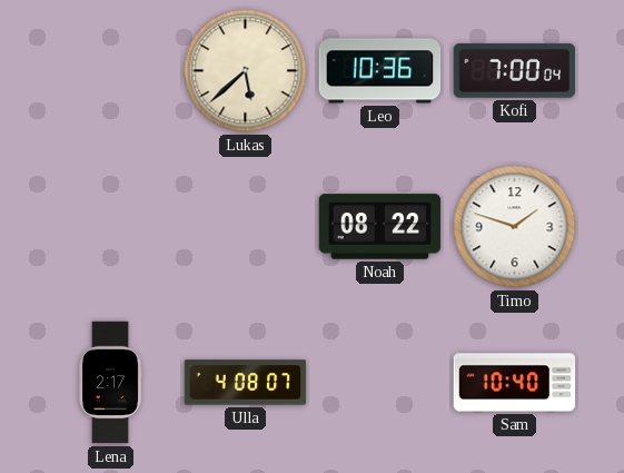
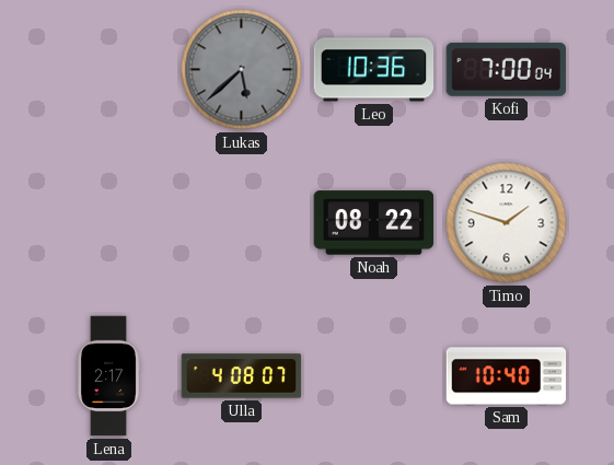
Lukas dial: cream -> grey
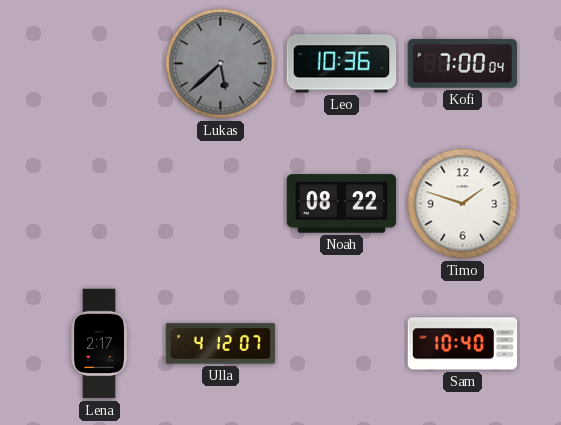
Ulla: 4:08 -> 4:12
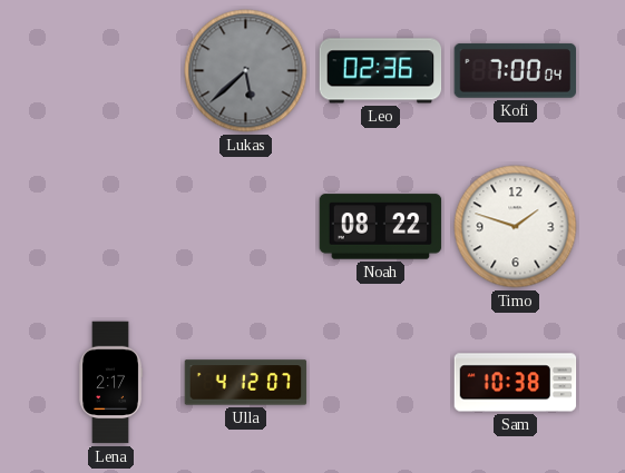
Leo: 10:36 -> 02:36
Sam: 10:40 -> 10:38
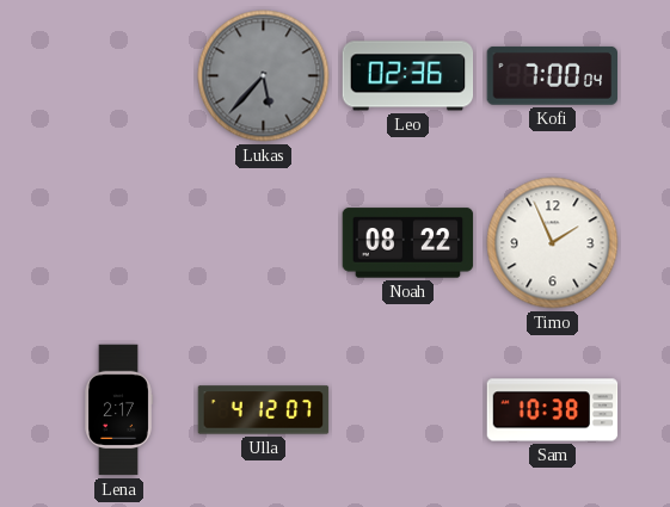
Lukas: 5:38 -> 5:37
Timo: 1:48 -> 1:56
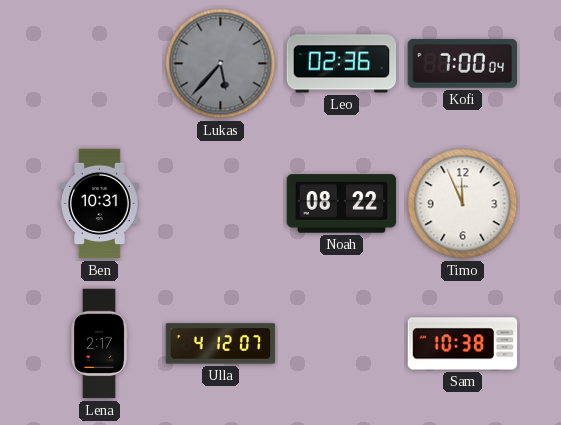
Ben: none -> 10:31
Timo: 1:56 -> 11:56
